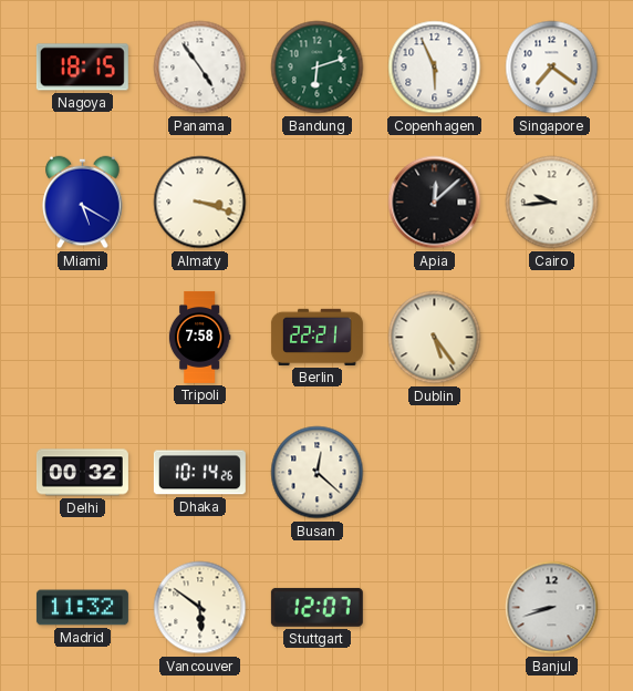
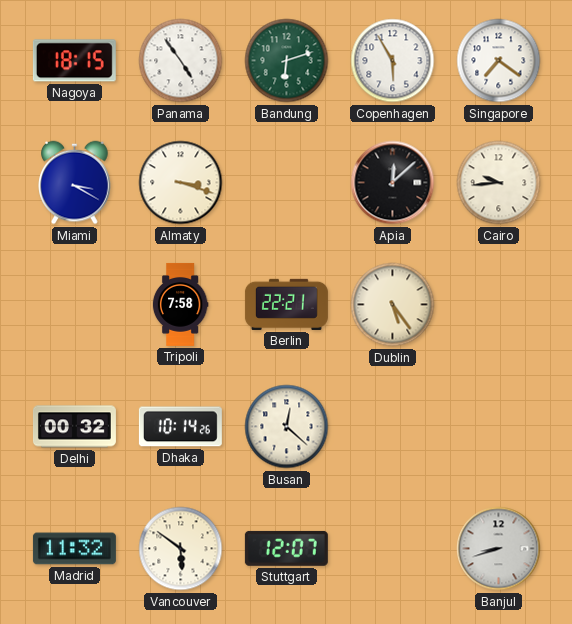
Copenhagen: 5:56 -> 5:55
Miami: 5:20 -> 3:20
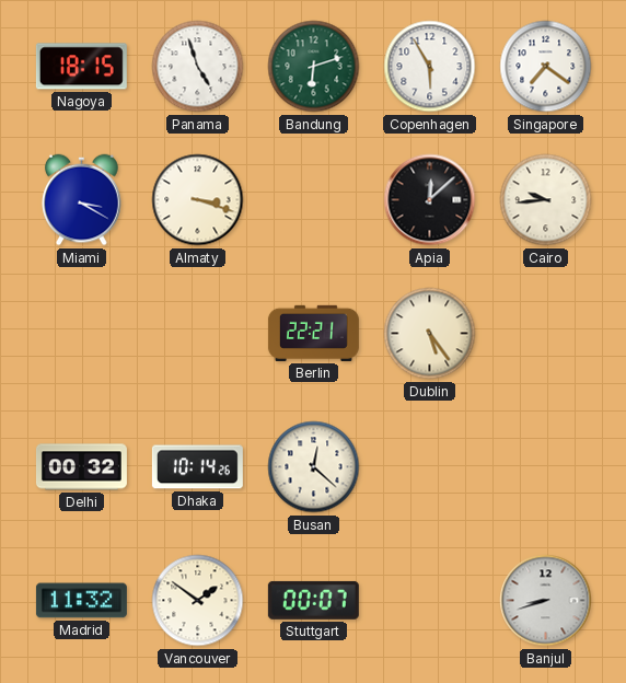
Panama: 4:54 -> 4:57
Tripoli: 7:58 -> none
Vancouver: 5:51 -> 1:51
Stuttgart: 12:07 -> 00:07
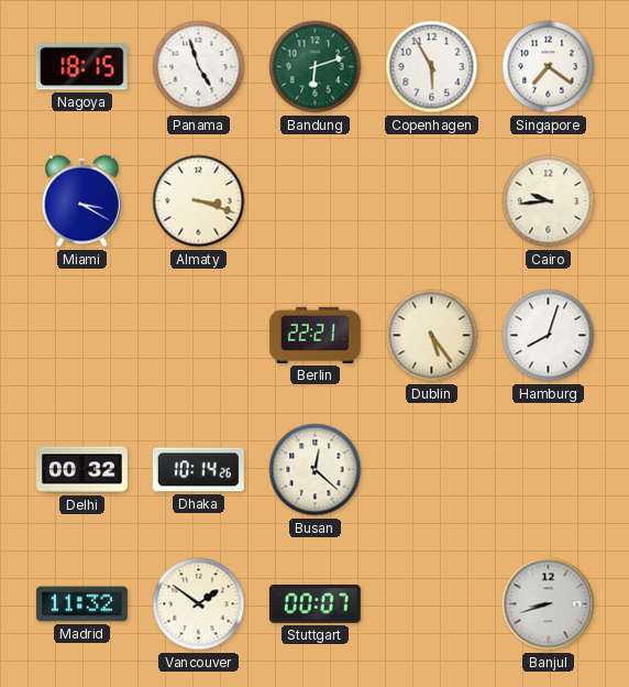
Apia: 12:08 -> none
Hamburg: none -> 8:03
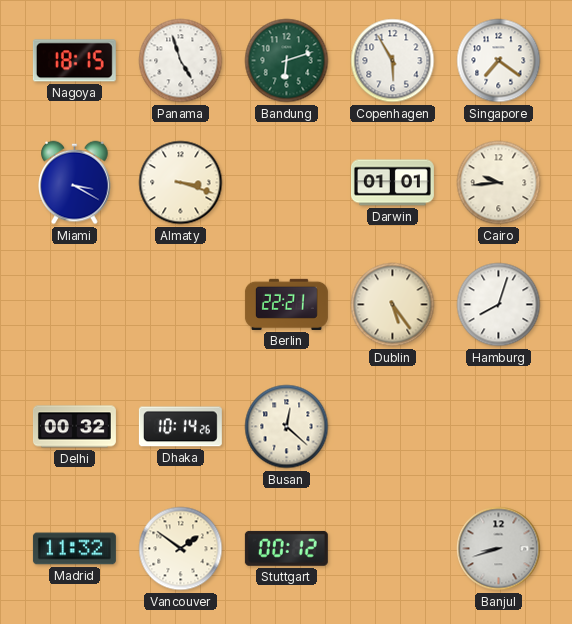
Darwin: none -> 01:01
Stuttgart: 00:07 -> 00:12
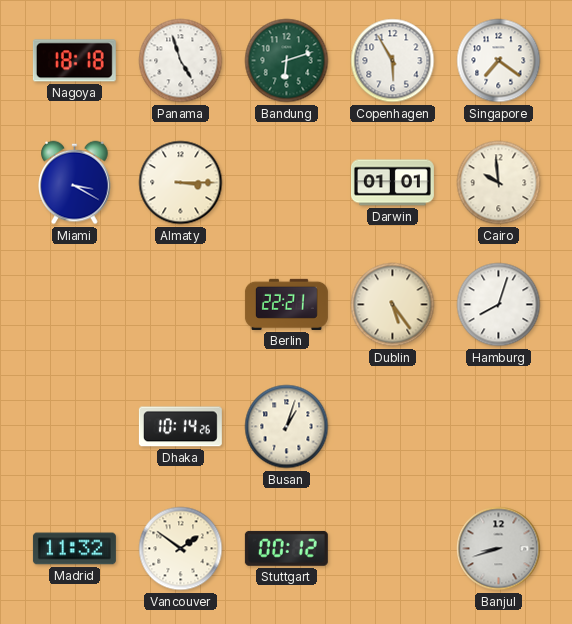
Nagoya: 18:15 -> 18:18
Almaty: 3:18 -> 3:15
Cairo: 9:44 -> 9:59
Delhi: 00:32 -> none
Busan: 12:22 -> 1:03
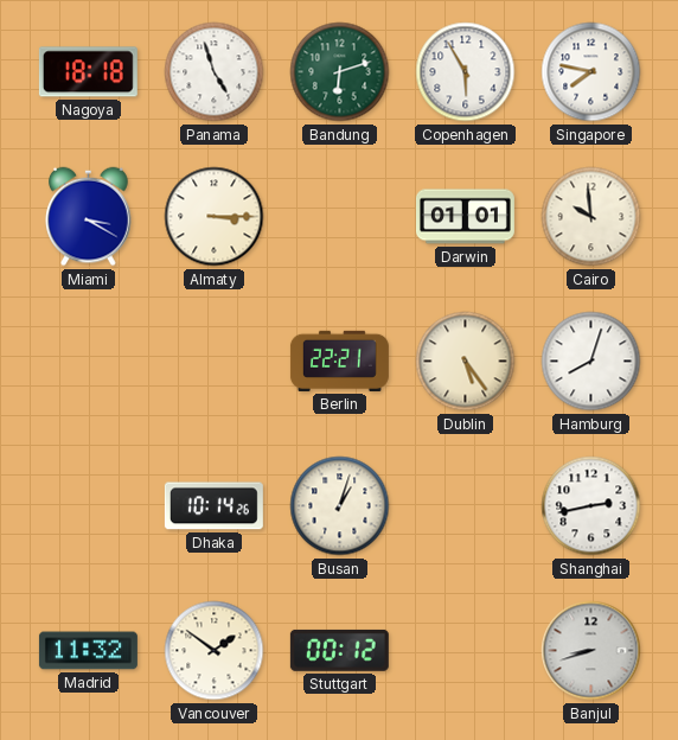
Singapore: 7:21 -> 7:47
Shanghai: none -> 2:43
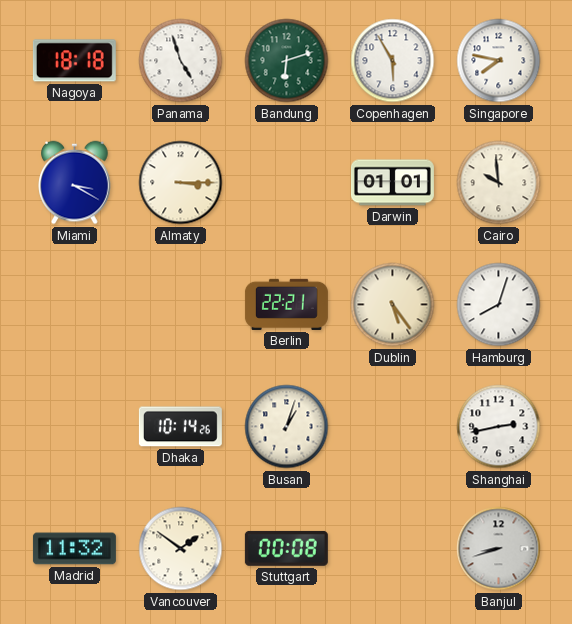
Stuttgart: 00:12 -> 00:08
